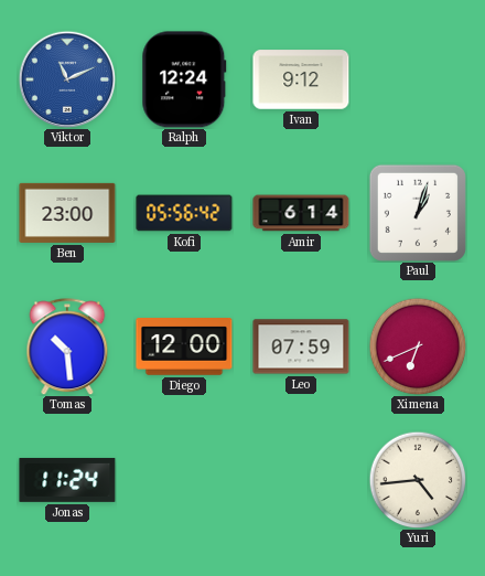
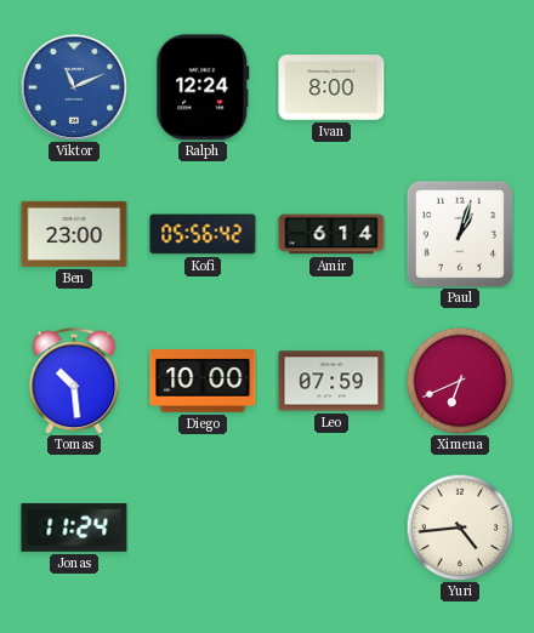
Ivan: 9:12 -> 8:00
Diego: 12:00 -> 10:00
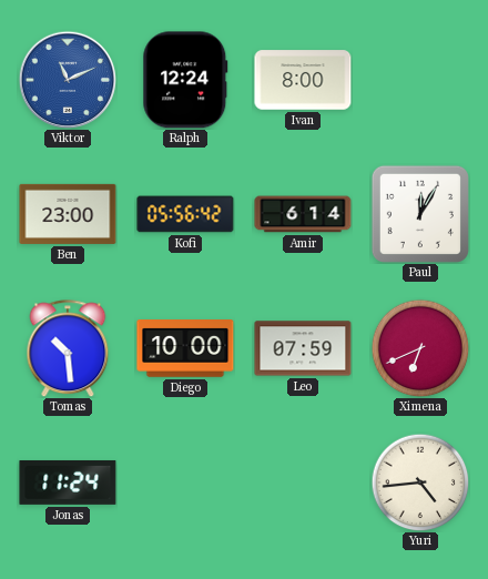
Paul: 1:03 -> 12:05
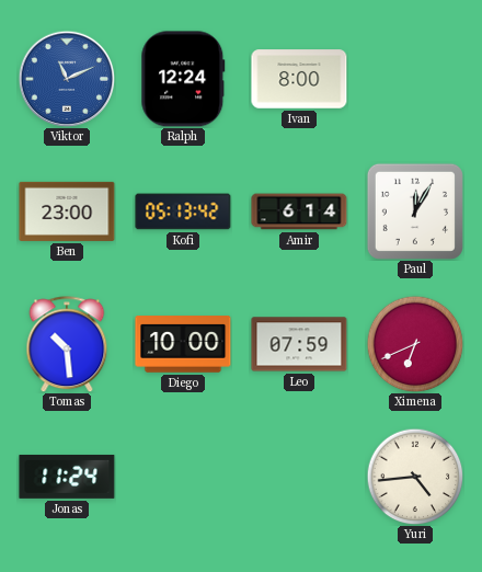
Kofi: 05:56 -> 05:13
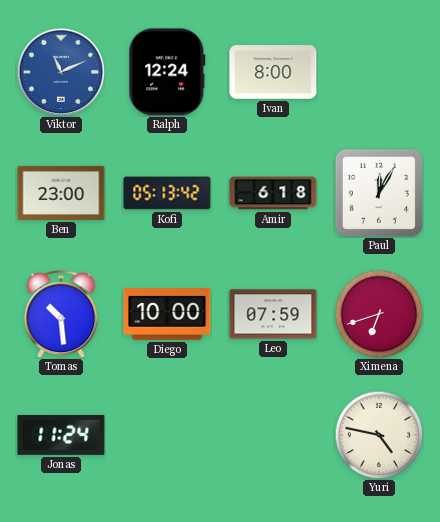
Amir: 6:14 -> 6:18
Ximena: 6:41 -> 6:42
Yuri: 4:44 -> 4:47
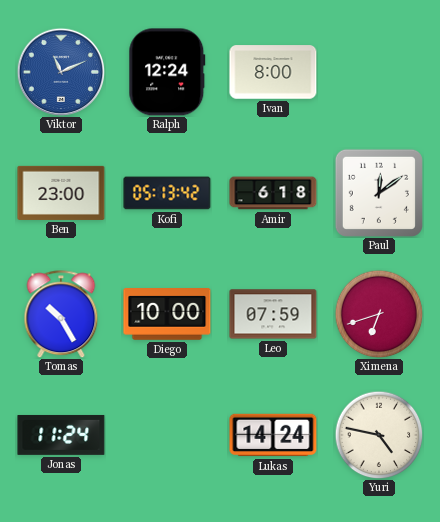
Paul: 12:05 -> 12:09
Tomas: 10:29 -> 10:25
Lukas: none -> 14:24
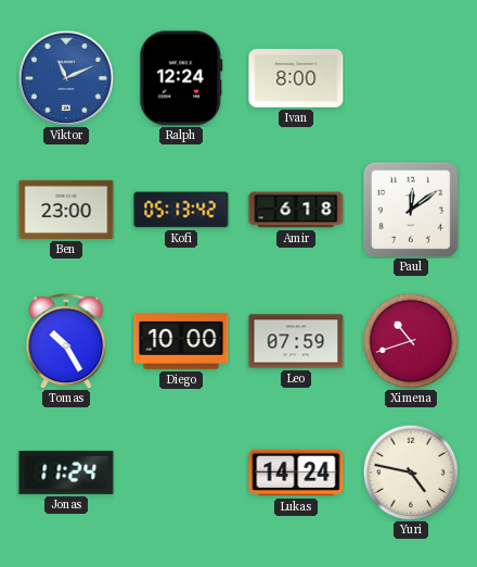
Ximena: 6:42 -> 10:42
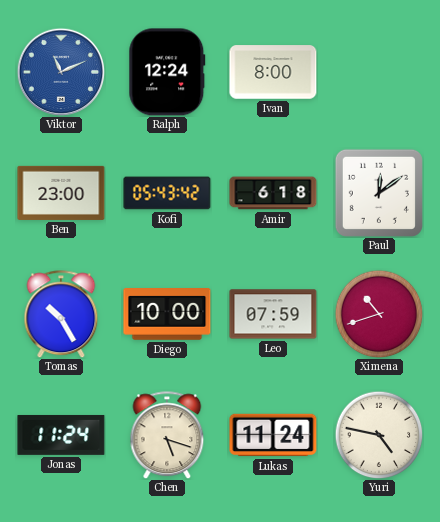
Kofi: 05:13 -> 05:43
Chen: none -> 5:18
Lukas: 14:24 -> 11:24
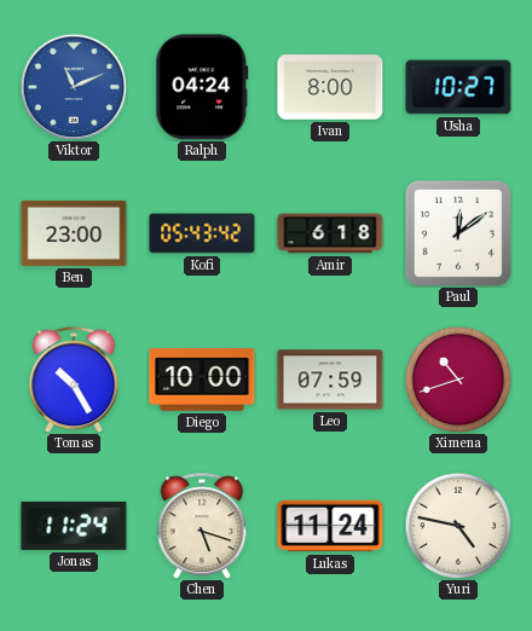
Ralph: 12:24 -> 04:24
Usha: none -> 10:27
